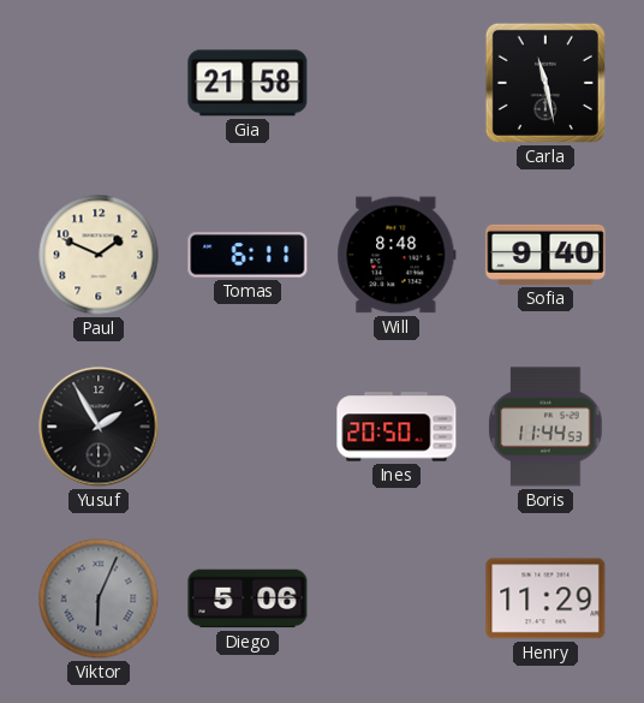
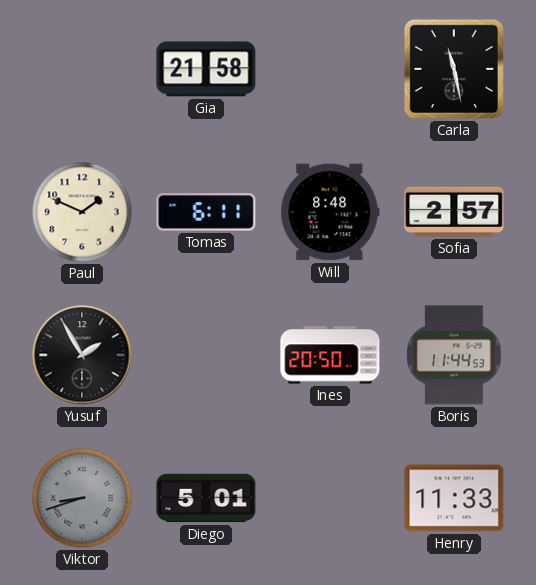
Sofia: 9:40 -> 2:57
Viktor: 6:04 -> 8:42
Diego: 5:06 -> 5:01
Henry: 11:29 -> 11:33
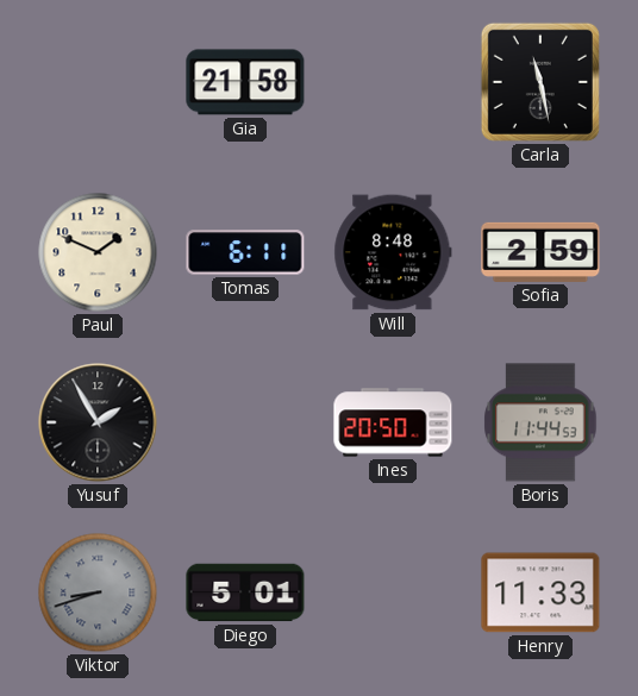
Sofia: 2:57 -> 2:59
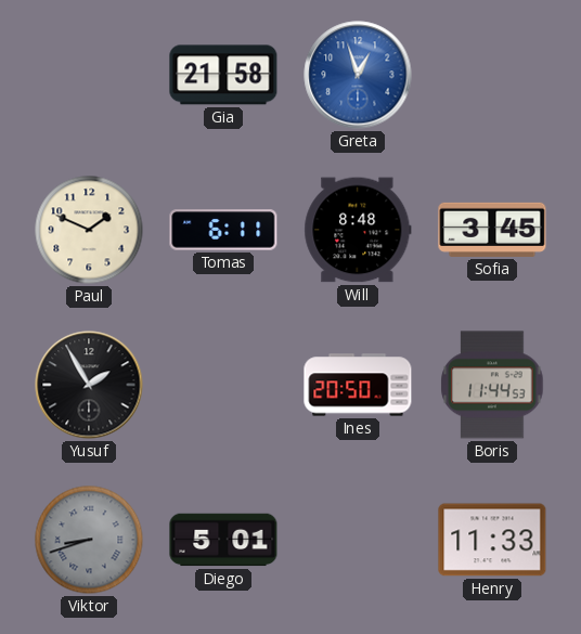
Greta: none -> 12:57
Carla: 11:28 -> none
Sofia: 2:59 -> 3:45
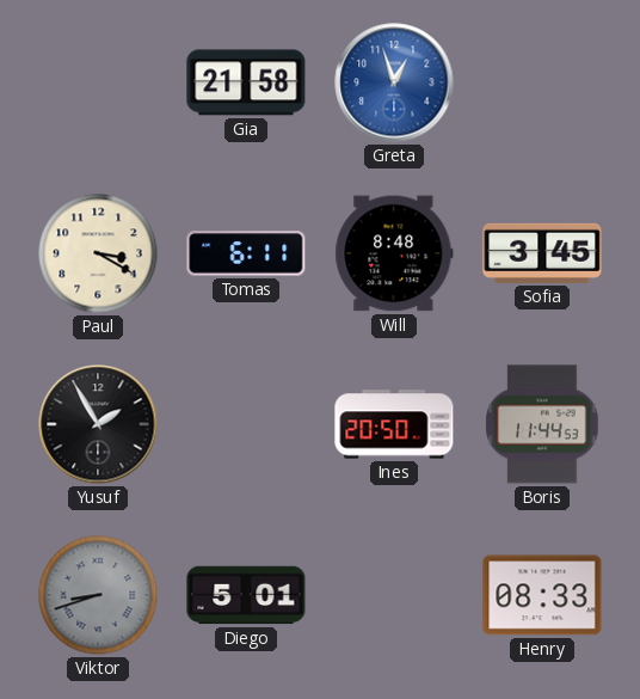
Paul: 1:49 -> 3:20
Henry: 11:33 -> 08:33
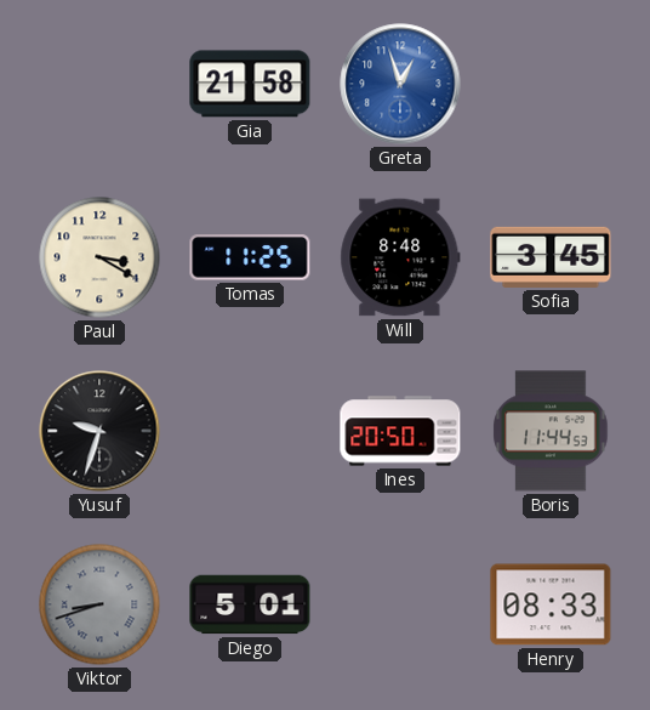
Tomas: 6:11 -> 11:25
Yusuf: 1:55 -> 9:33
